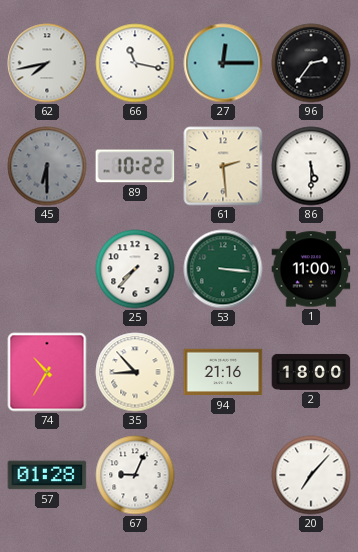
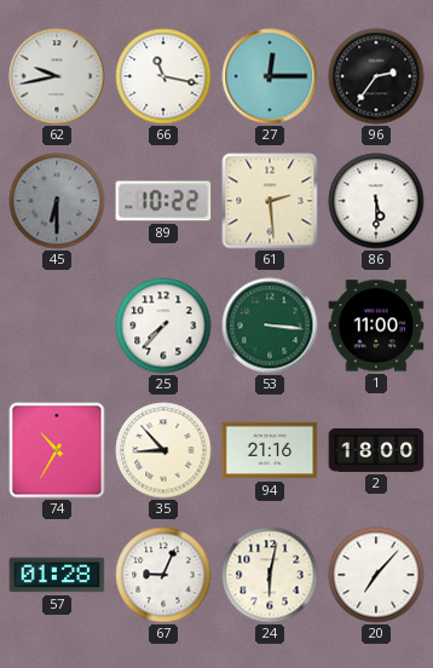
62: 7:43 -> 9:43
24: none -> 6:02
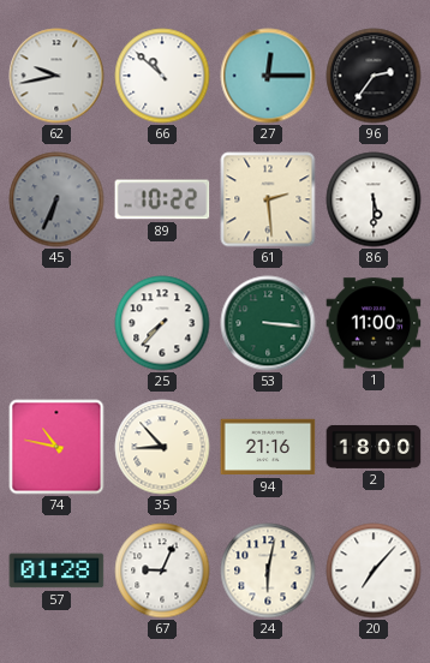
66: 11:17 -> 10:52
45: 6:30 -> 6:34
74: 10:35 -> 10:47
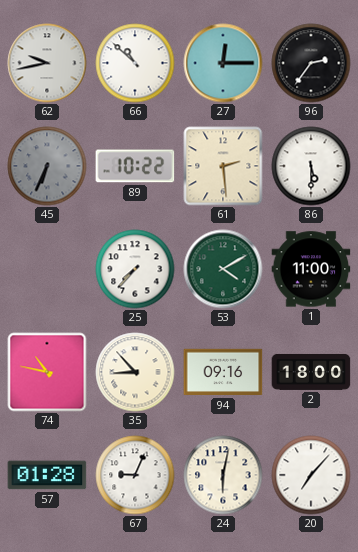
53: 3:16 -> 4:10
94: 21:16 -> 09:16
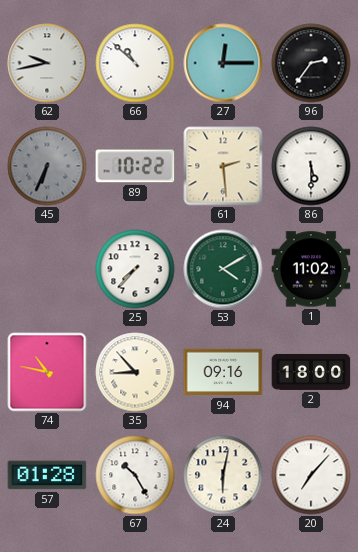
1: 11:00 -> 11:02
67: 9:04 -> 10:25
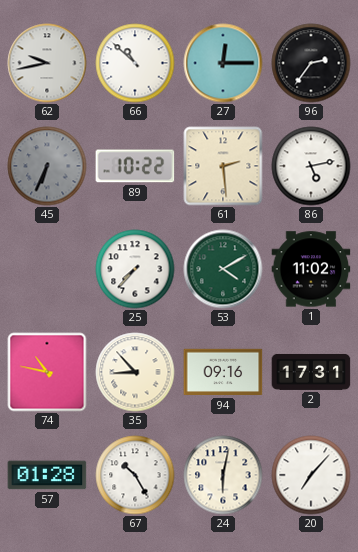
86: 5:30 -> 5:13
2: 18:00 -> 17:31
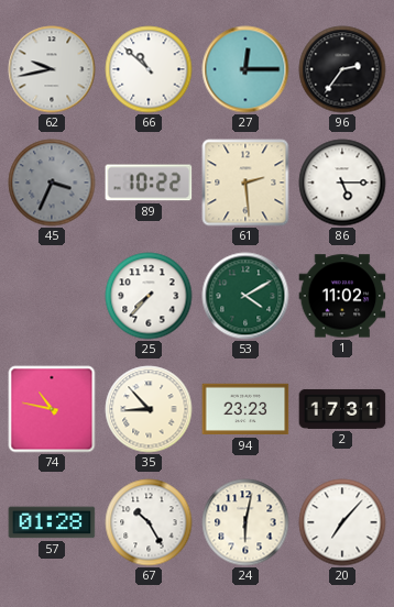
45: 6:34 -> 3:34
86: 5:13 -> 5:15
94: 09:16 -> 23:23
